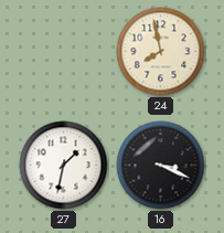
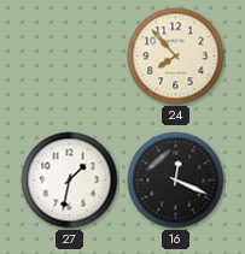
24: 7:58 -> 7:53
16: 3:19 -> 12:19
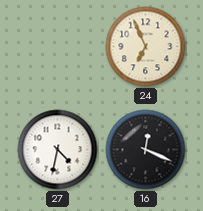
24: 7:53 -> 6:56
27: 1:32 -> 4:32
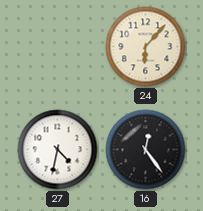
24: 6:56 -> 6:07
16: 12:19 -> 12:24
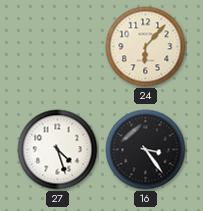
27: 4:32 -> 4:27
16: 12:24 -> 3:24
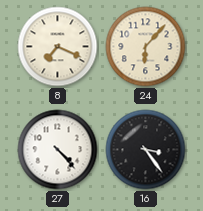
8: none -> 7:19
27: 4:27 -> 4:23
